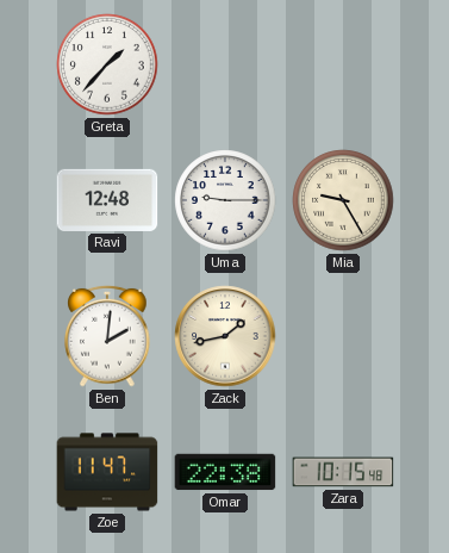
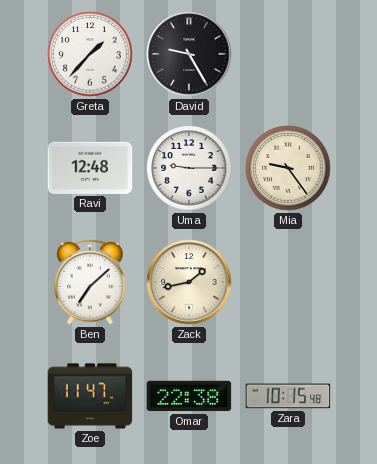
David: none -> 9:25
Mia: 9:25 -> 9:24
Ben: 2:01 -> 7:08
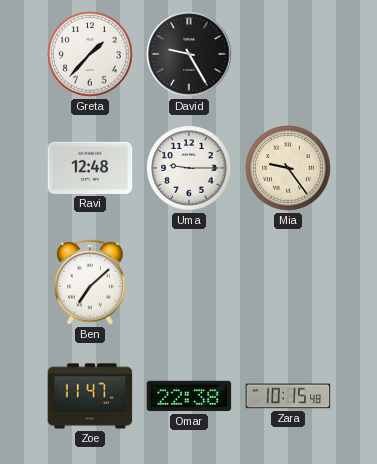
Zack: 1:43 -> none
